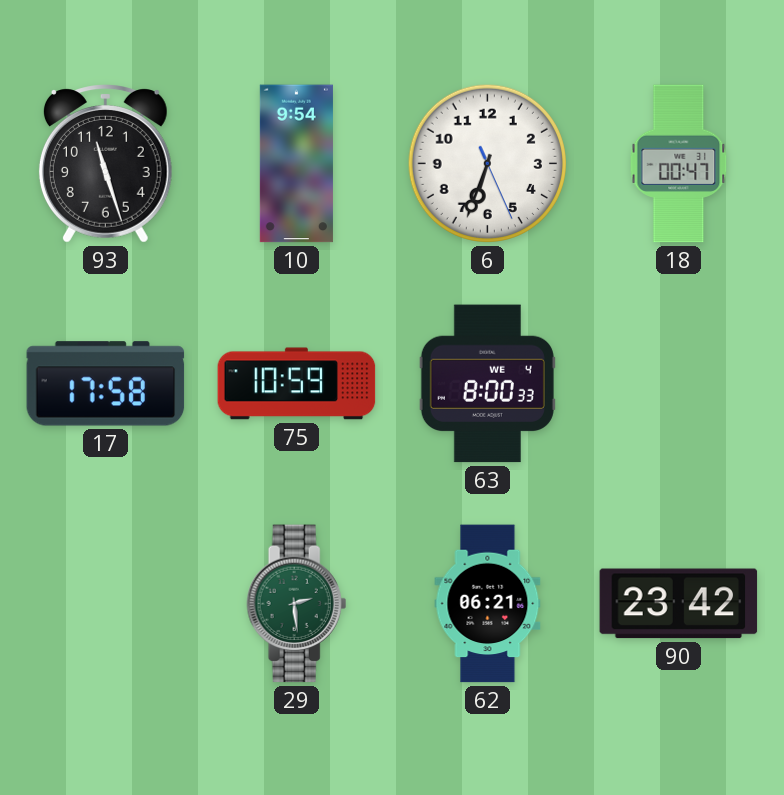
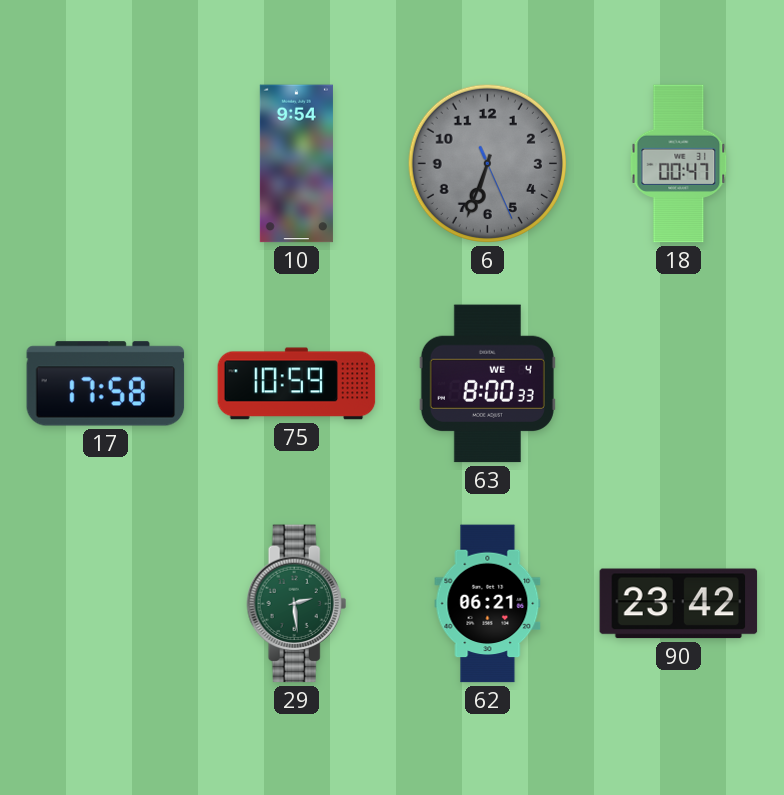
93: 11:27 -> none
6 dial: white -> grey
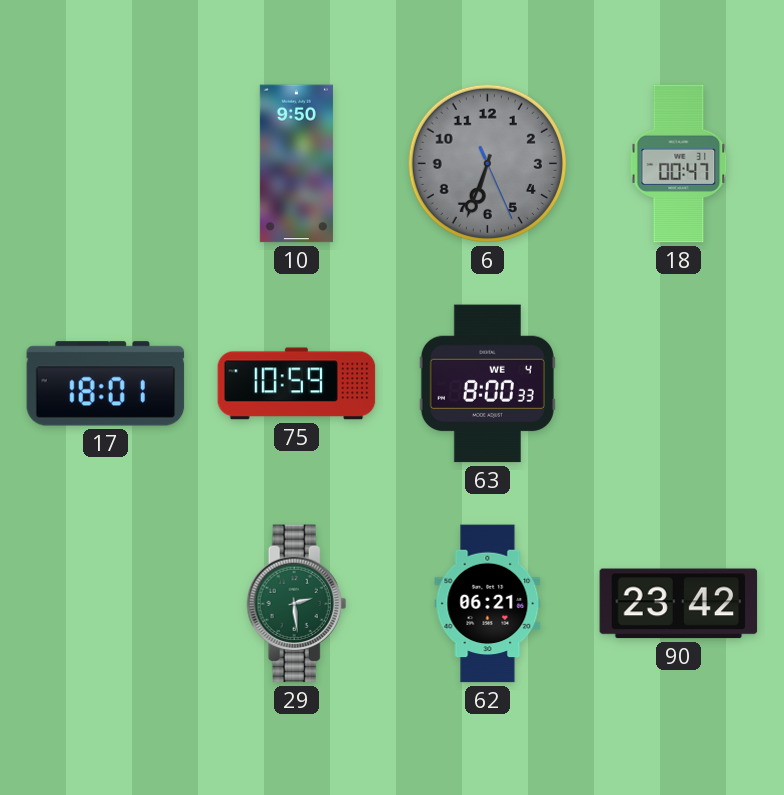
10: 9:54 -> 9:50
17: 17:58 -> 18:01
